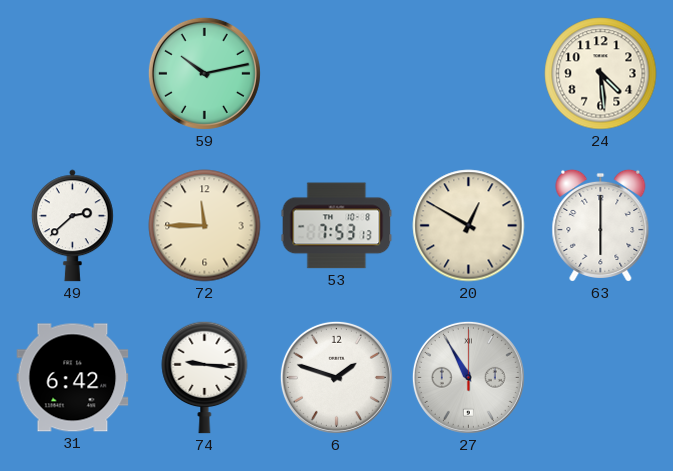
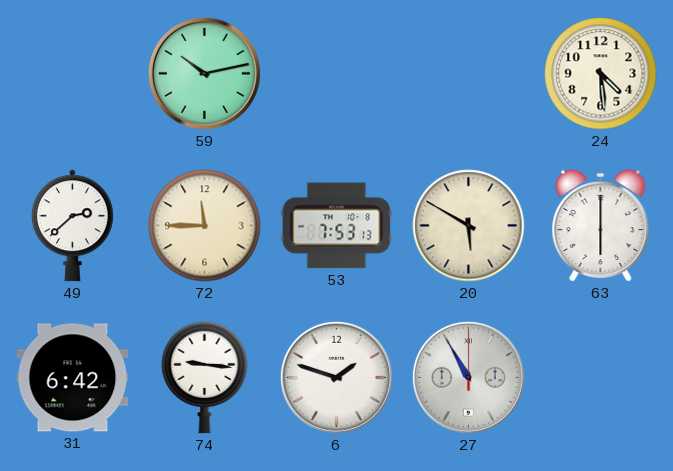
20: 12:50 -> 5:50
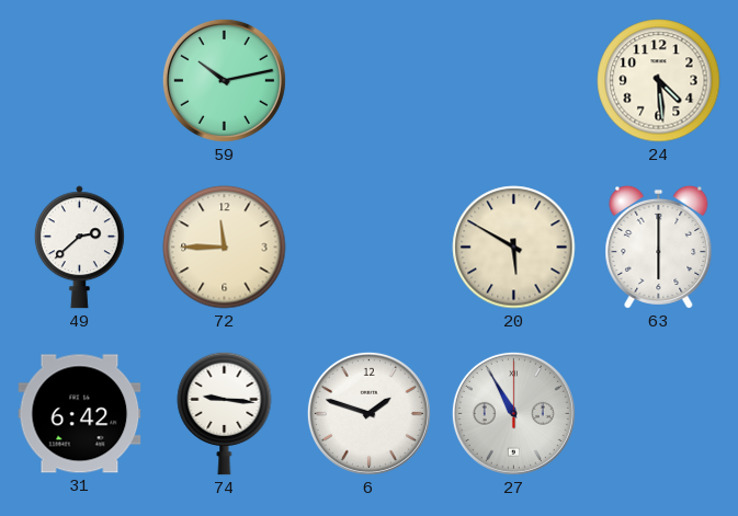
53: 7:53 -> none
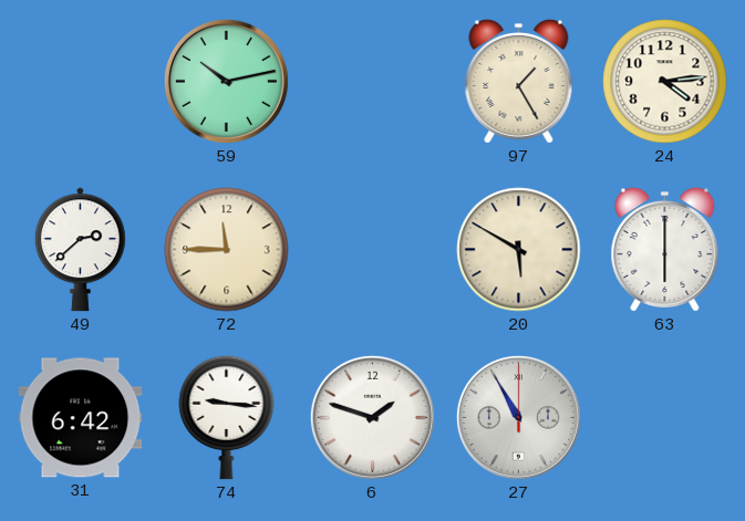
97: none -> 1:25
24: 4:29 -> 4:14
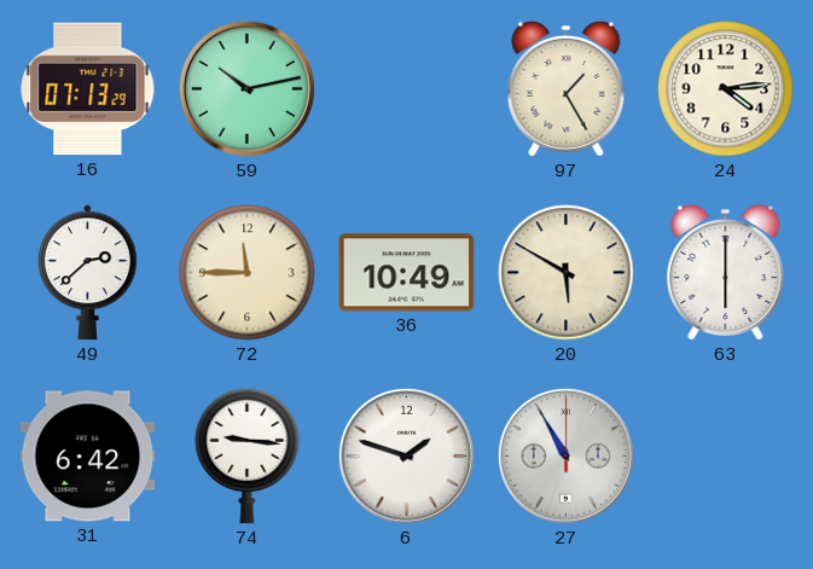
16: none -> 07:13
36: none -> 10:49
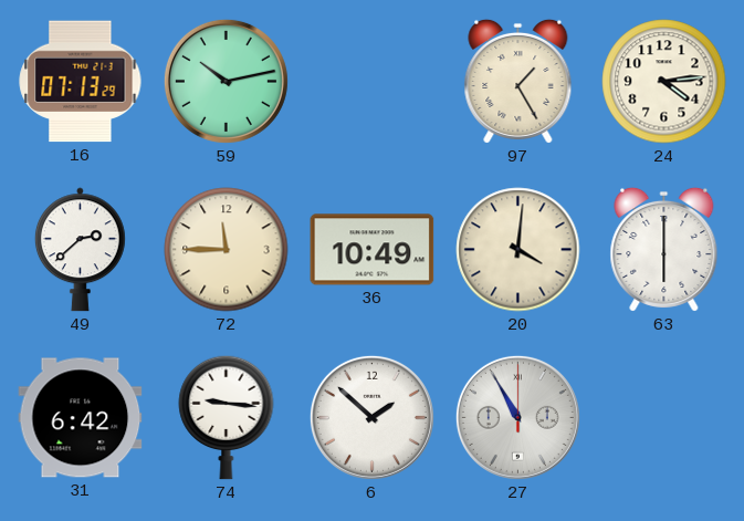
20: 5:50 -> 4:01
6: 1:48 -> 1:52
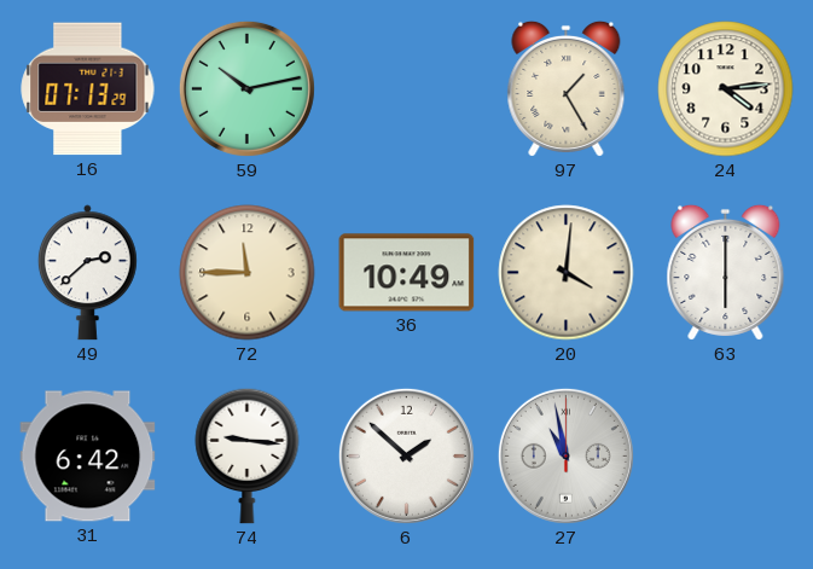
27: 10:55 -> 10:58
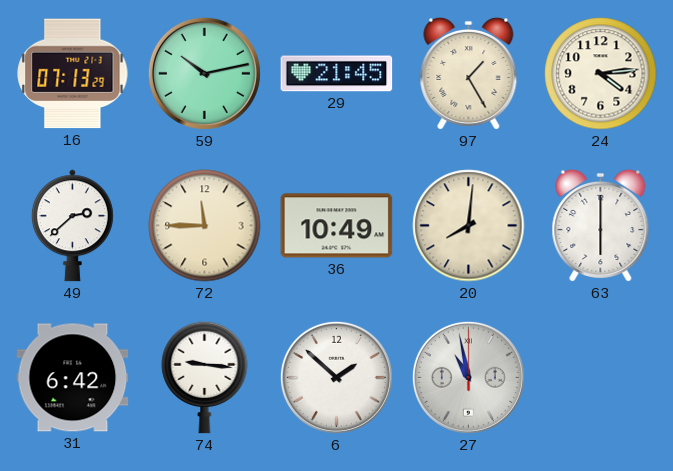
29: none -> 21:45
20: 4:01 -> 8:01
